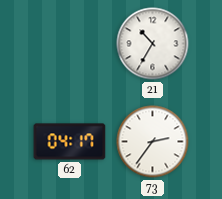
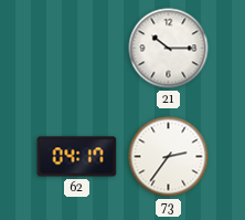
21: 10:35 -> 10:15
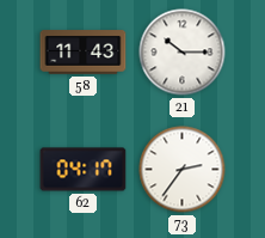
58: none -> 11:43
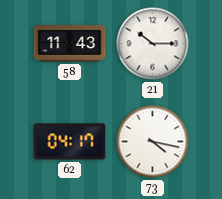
73: 2:36 -> 4:17
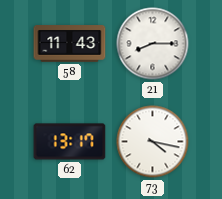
21: 10:15 -> 8:15
62: 04:17 -> 13:17
